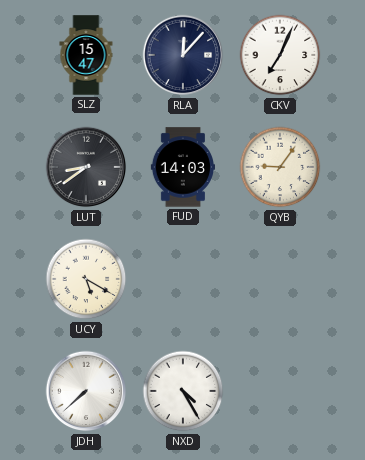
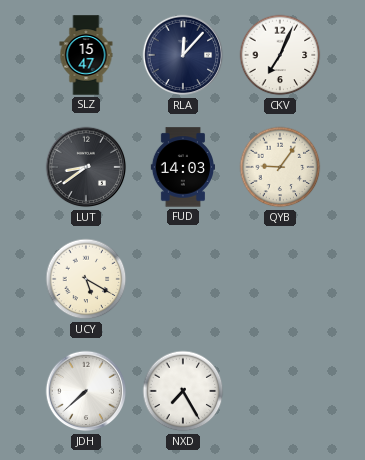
NXD: 4:25 -> 7:25
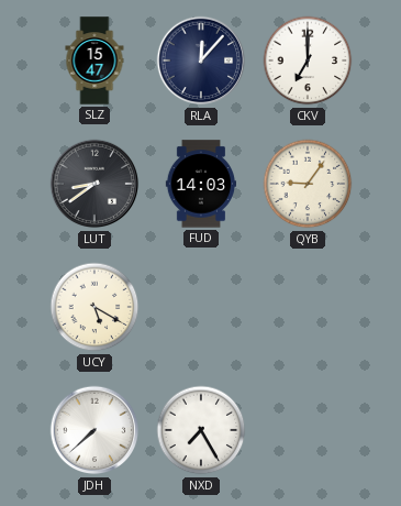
CKV: 7:04 -> 7:00
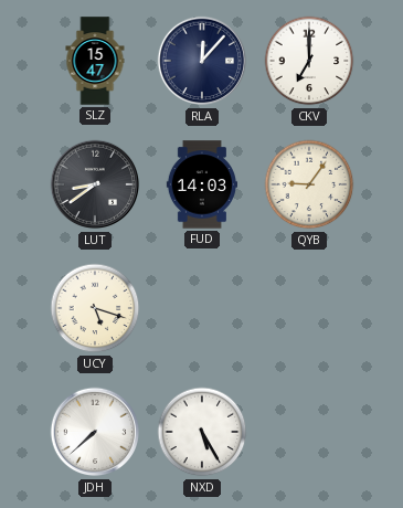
UCY: 5:20 -> 5:18
NXD: 7:25 -> 5:25
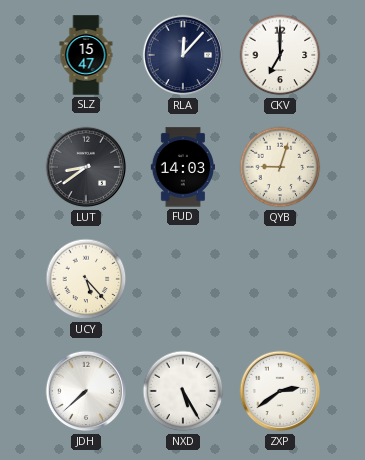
QYB: 9:06 -> 9:03
UCY: 5:18 -> 5:23
ZXP: none -> 2:39
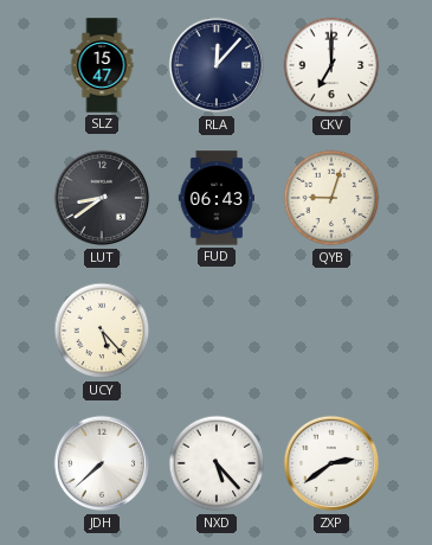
FUD: 14:03 -> 06:43
NXD: 5:25 -> 5:23
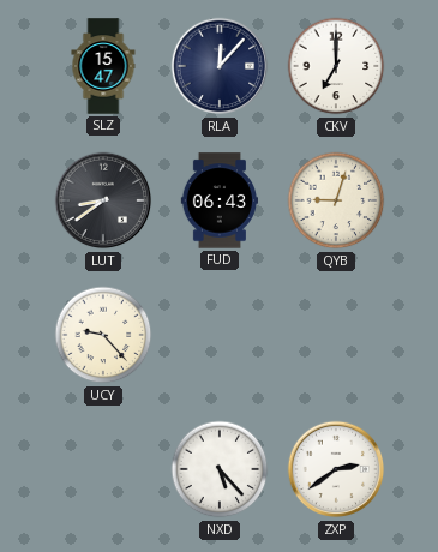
UCY: 5:23 -> 9:23
JDH: 7:38 -> none
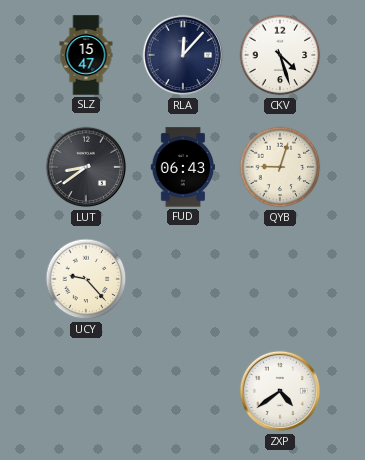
CKV: 7:00 -> 4:27
NXD: 5:23 -> none
ZXP: 2:39 -> 4:39
